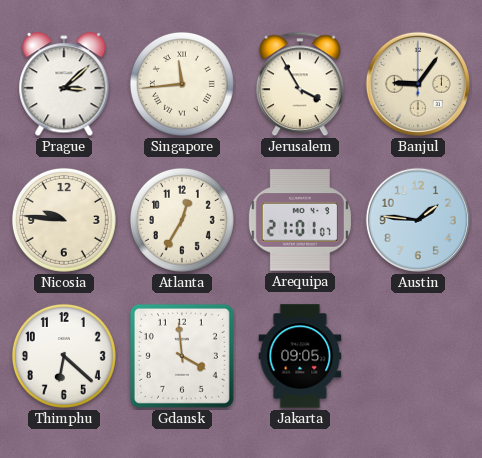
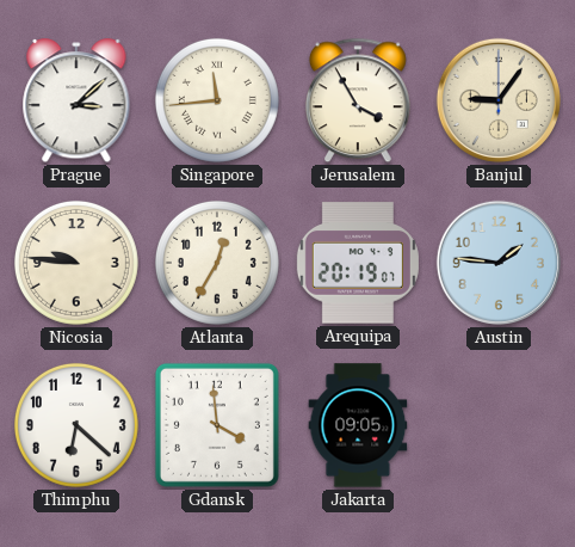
Arequipa: 21:01 -> 20:19
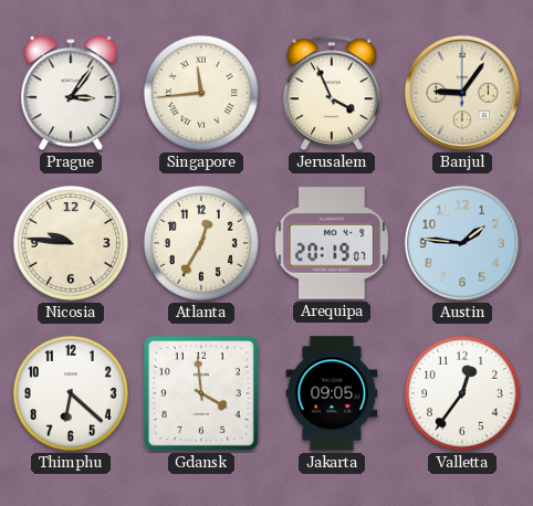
Prague: 3:08 -> 3:06
Jerusalem: 3:55 -> 3:56
Valletta: none -> 12:36
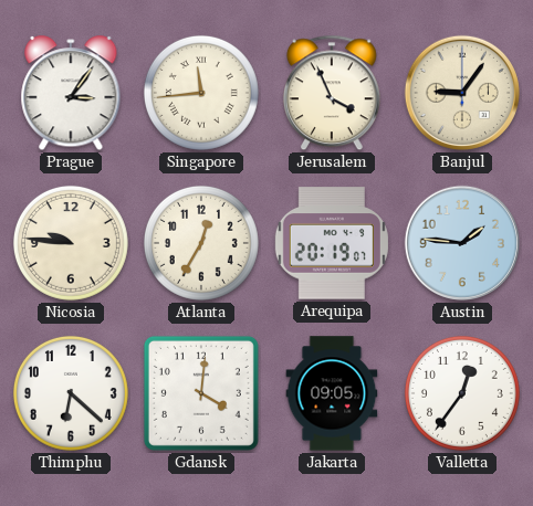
Gdansk: 3:59 -> 4:01
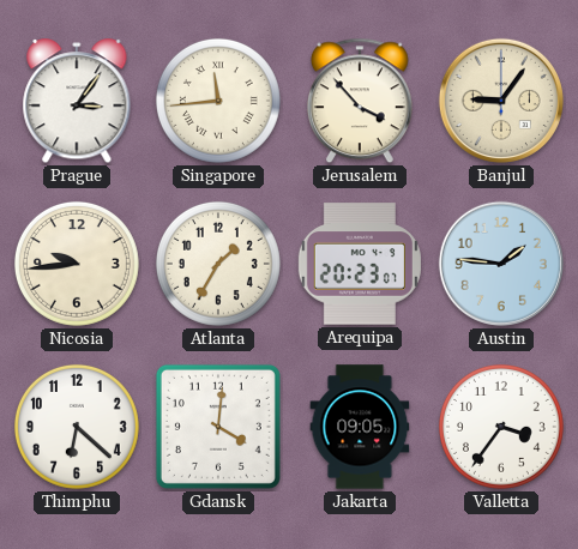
Jerusalem: 3:56 -> 3:53
Nicosia: 9:46 -> 9:44
Atlanta: 12:35 -> 1:35
Arequipa: 20:19 -> 20:23
Valletta: 12:36 -> 3:36
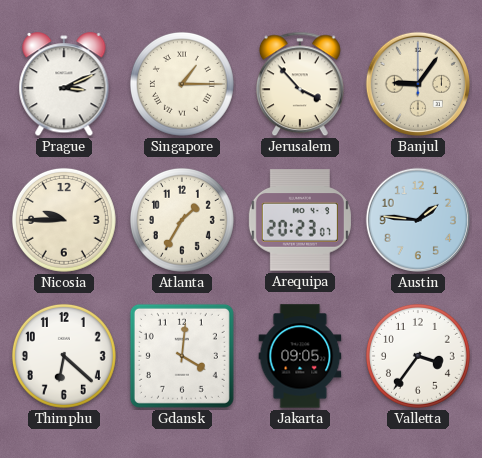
Prague: 3:06 -> 3:11
Singapore: 11:44 -> 1:15
Nicosia: 9:44 -> 9:45
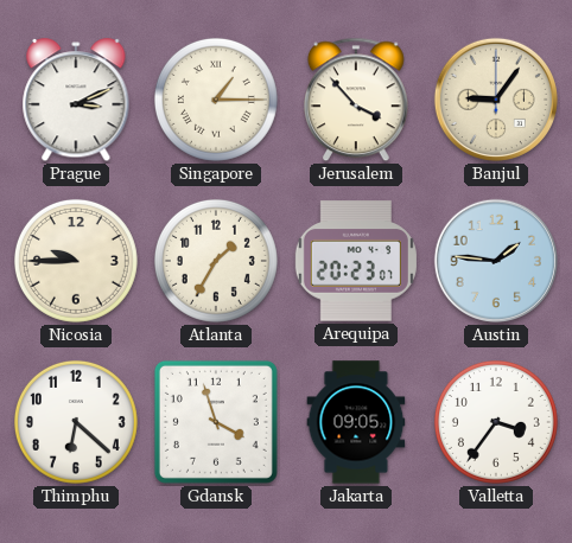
Gdansk: 4:01 -> 3:57
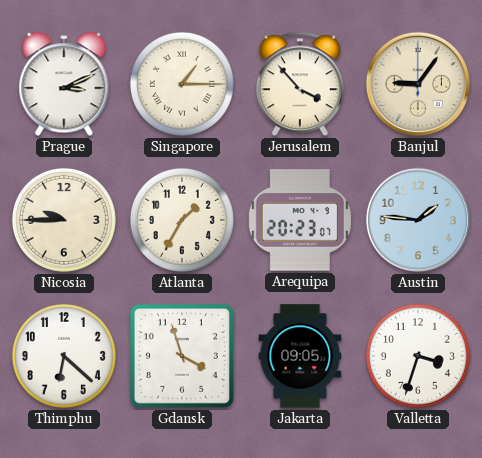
Valletta: 3:36 -> 3:33
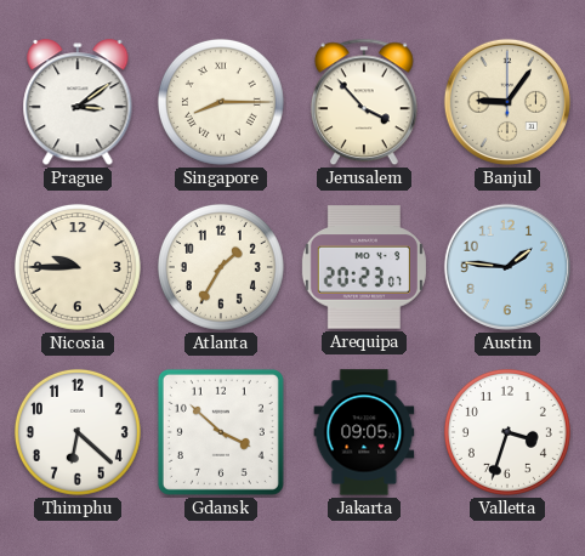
Prague: 3:11 -> 3:09
Singapore: 1:15 -> 8:15
Gdansk: 3:57 -> 3:52
